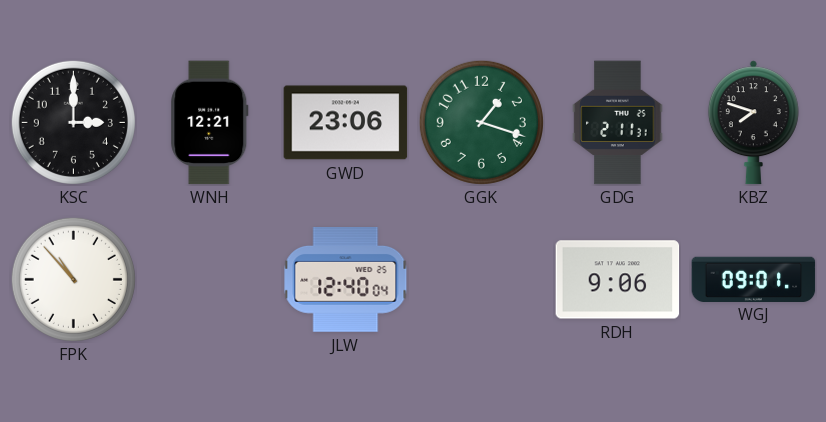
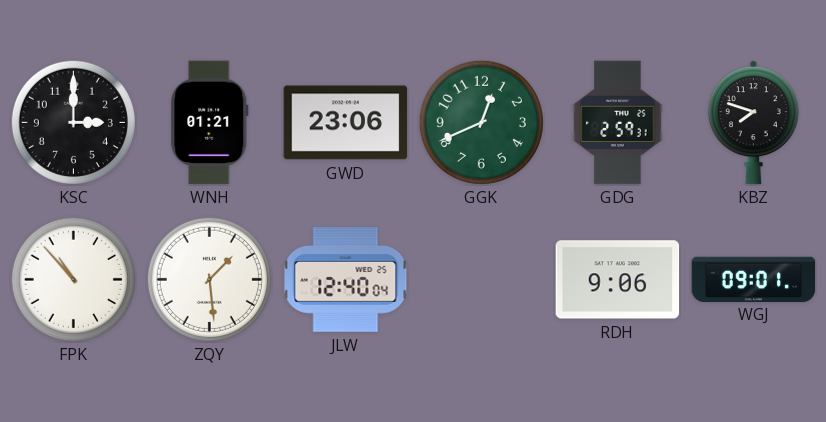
WNH: 12:21 -> 01:21
GGK: 1:18 -> 12:41
GDG: 2:11 -> 2:59
ZQY: none -> 1:29
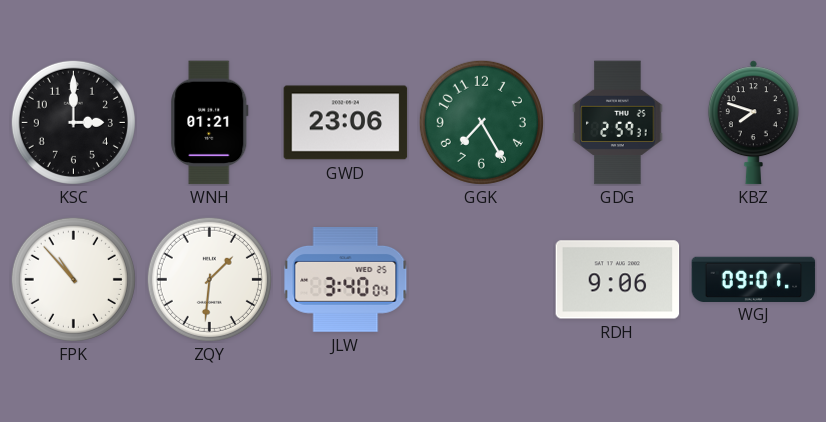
GGK: 12:41 -> 7:25
ZQY: 1:29 -> 1:31
JLW: 12:40 -> 3:40
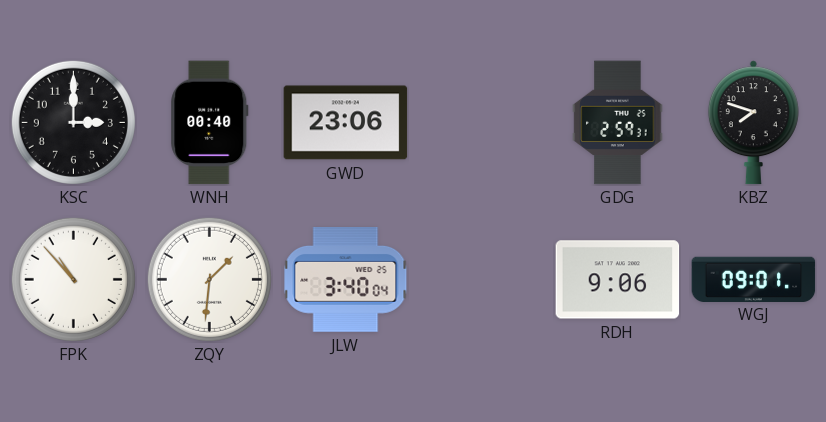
WNH: 01:21 -> 00:40
GGK: 7:25 -> none
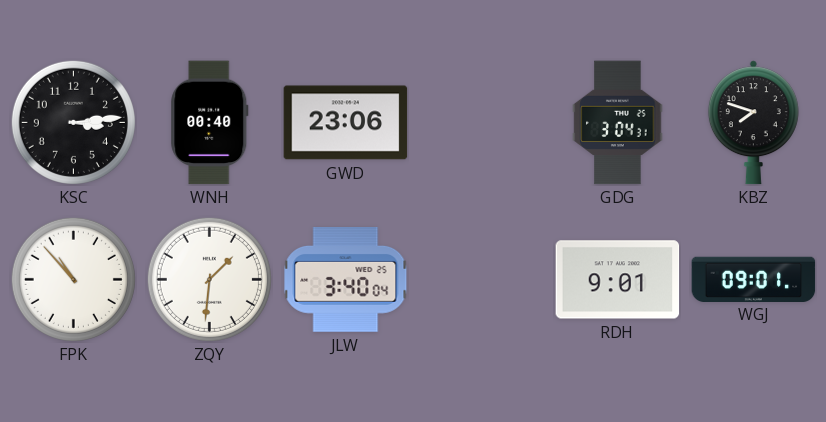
KSC: 3:00 -> 3:14
GDG: 2:59 -> 3:04
RDH: 9:06 -> 9:01
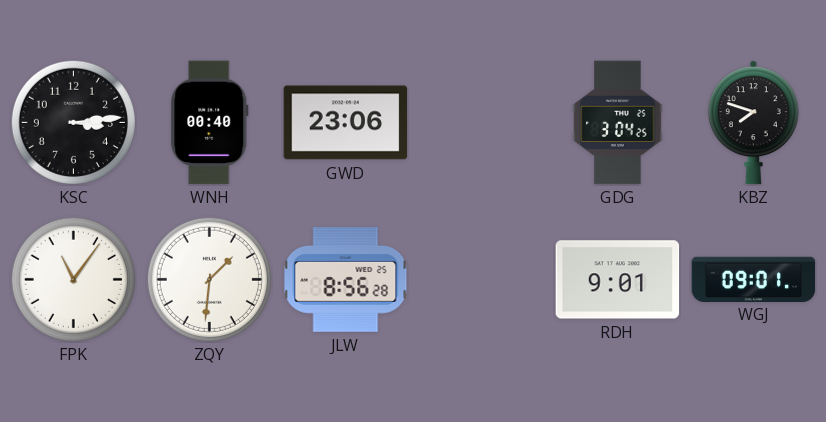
GDG: 3:04:31 -> 3:04:25
FPK: 10:53 -> 11:06
JLW: 3:40 -> 8:56
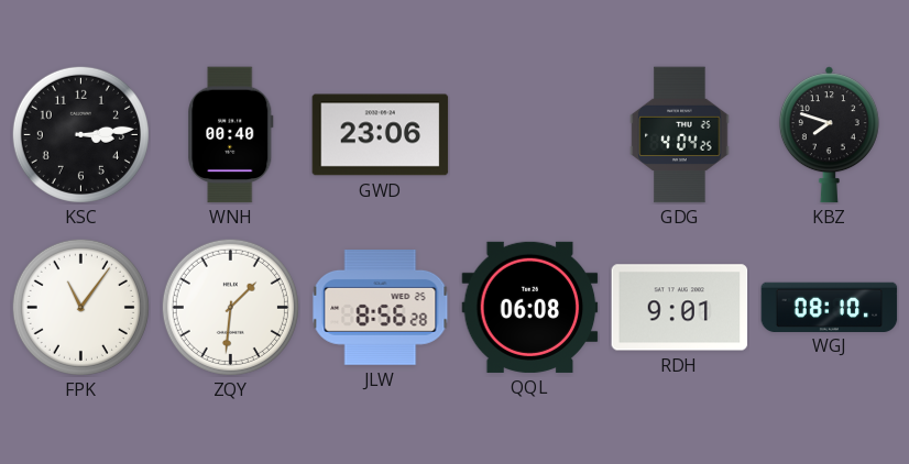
GDG: 3:04 -> 4:04
QQL: none -> 06:08
WGJ: 09:01 -> 08:10
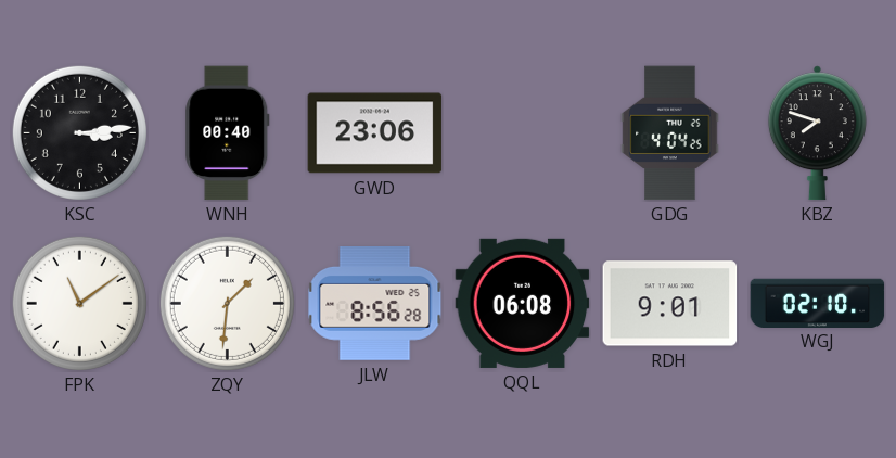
FPK: 11:06 -> 11:09
WGJ: 08:10 -> 02:10
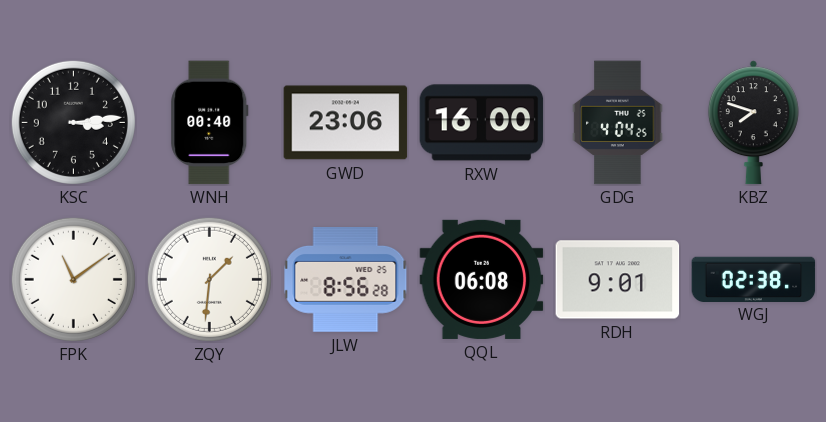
RXW: none -> 16:00
WGJ: 02:10 -> 02:38
